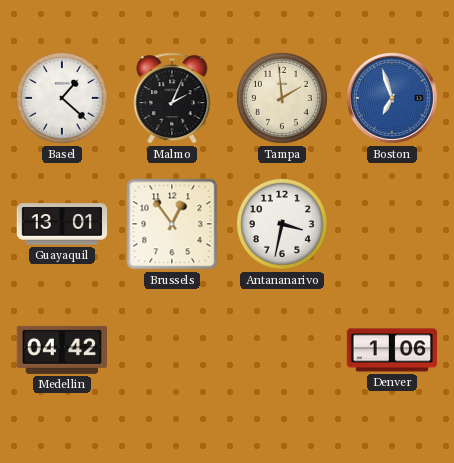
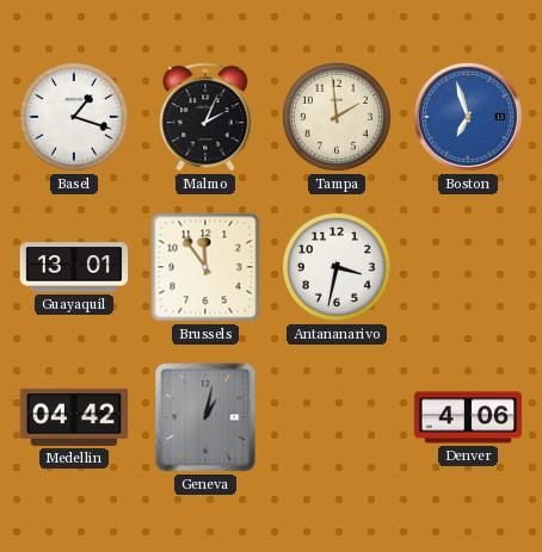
Basel: 1:22 -> 1:18
Brussels: 12:54 -> 11:54
Geneva: none -> 1:02
Denver: 1:06 -> 4:06
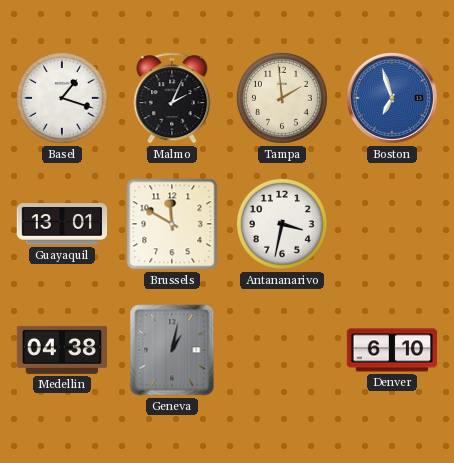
Brussels: 11:54 -> 11:50
Medellin: 04:42 -> 04:38
Denver: 4:06 -> 6:10
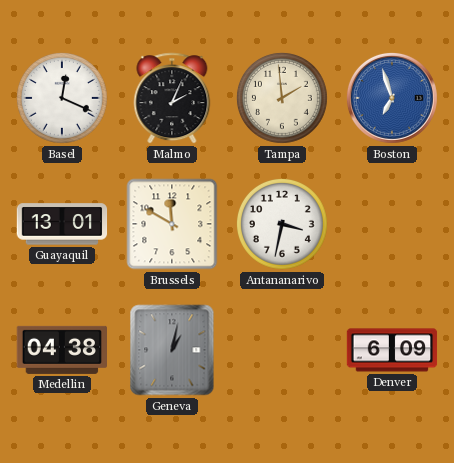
Basel: 1:18 -> 12:19
Denver: 6:10 -> 6:09
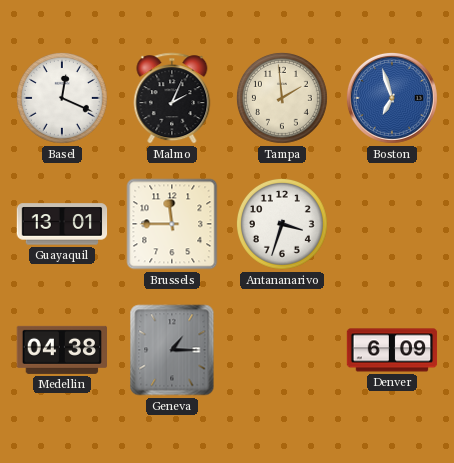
Brussels: 11:50 -> 11:45
Antananarivo: 3:32 -> 3:33
Geneva: 1:02 -> 1:15
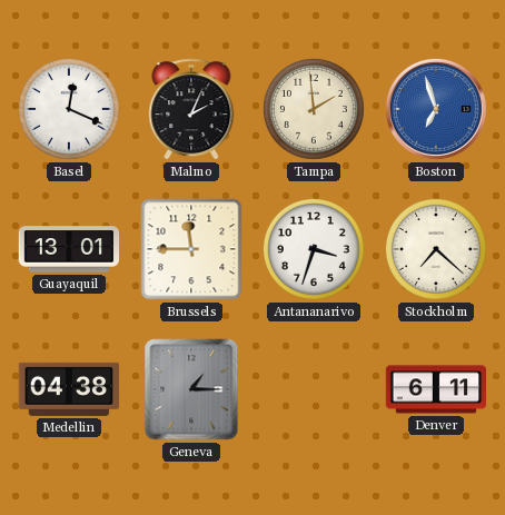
Stockholm: none -> 7:22
Denver: 6:09 -> 6:11
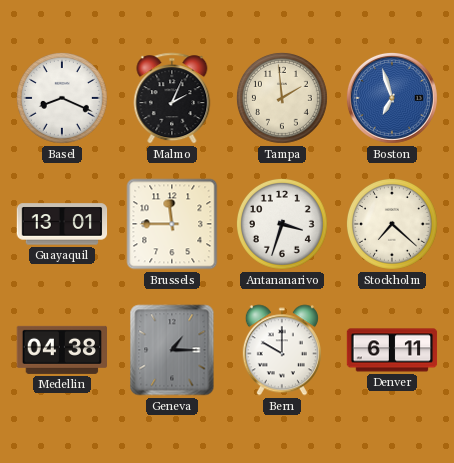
Basel: 12:19 -> 8:19
Bern: none -> 10:00
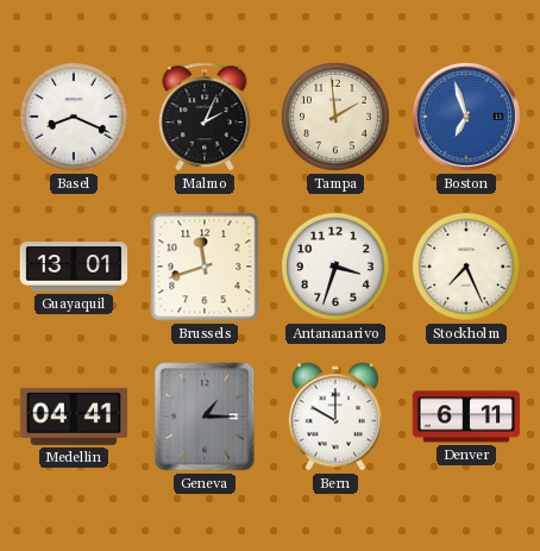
Brussels: 11:45 -> 11:42
Stockholm: 7:22 -> 7:26
Medellin: 04:38 -> 04:41
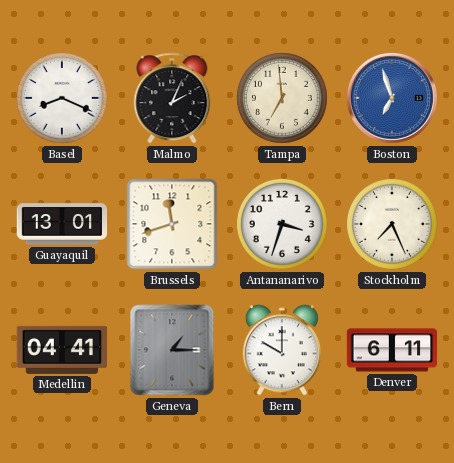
Tampa: 1:59 -> 6:59
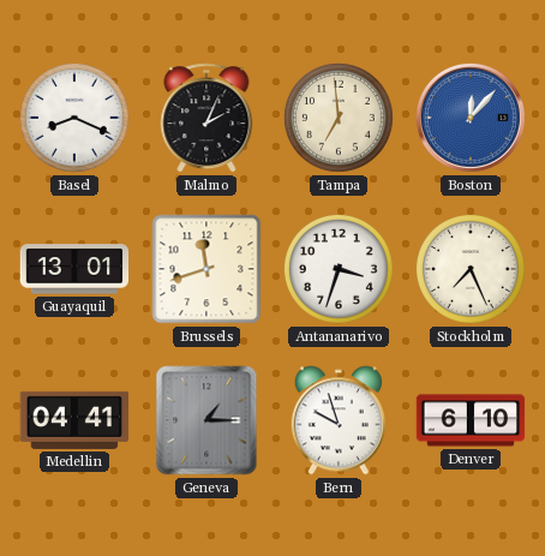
Boston: 6:57 -> 12:07
Bern: 10:00 -> 9:57
Denver: 6:11 -> 6:10
